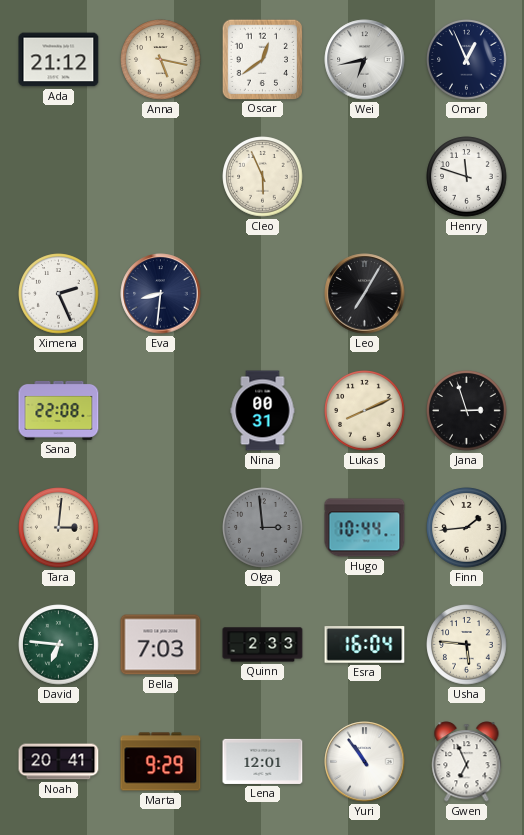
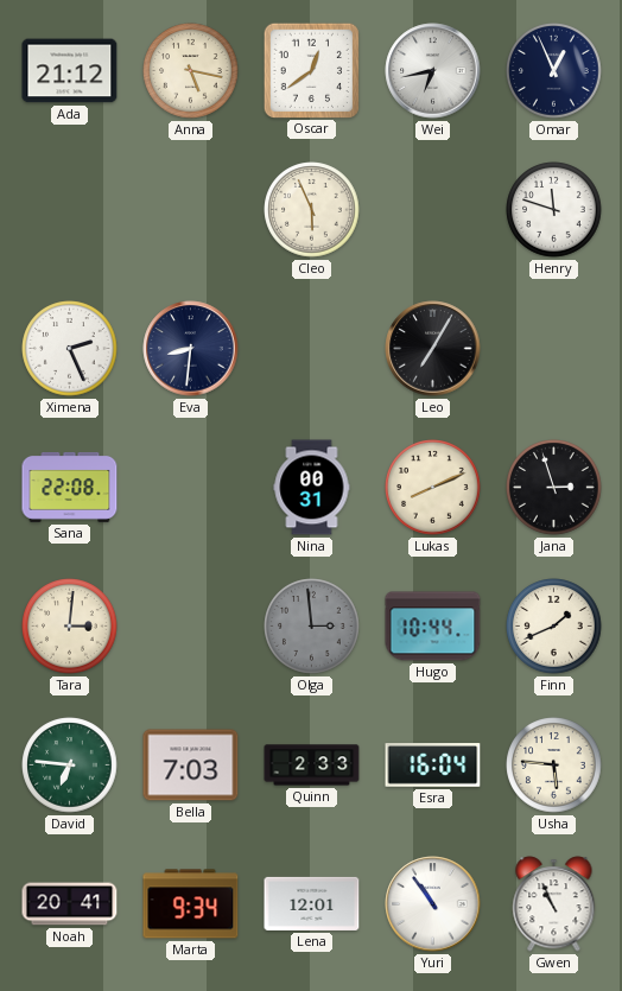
Finn: 1:44 -> 1:41
Marta: 9:29 -> 9:34
Gwen: 6:56 -> 10:56
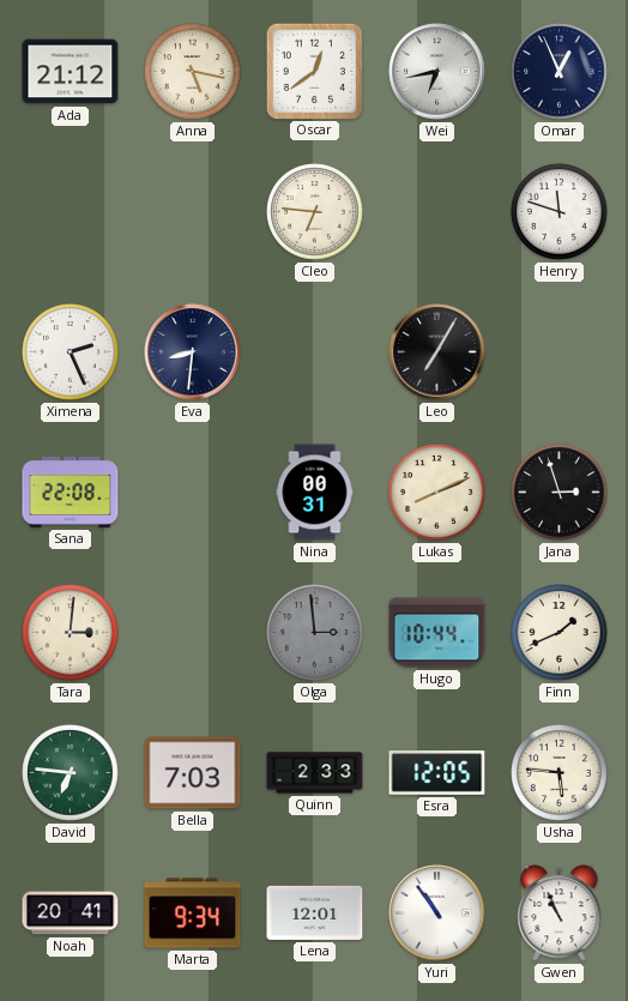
Cleo: 5:56 -> 6:46
Esra: 16:04 -> 12:05
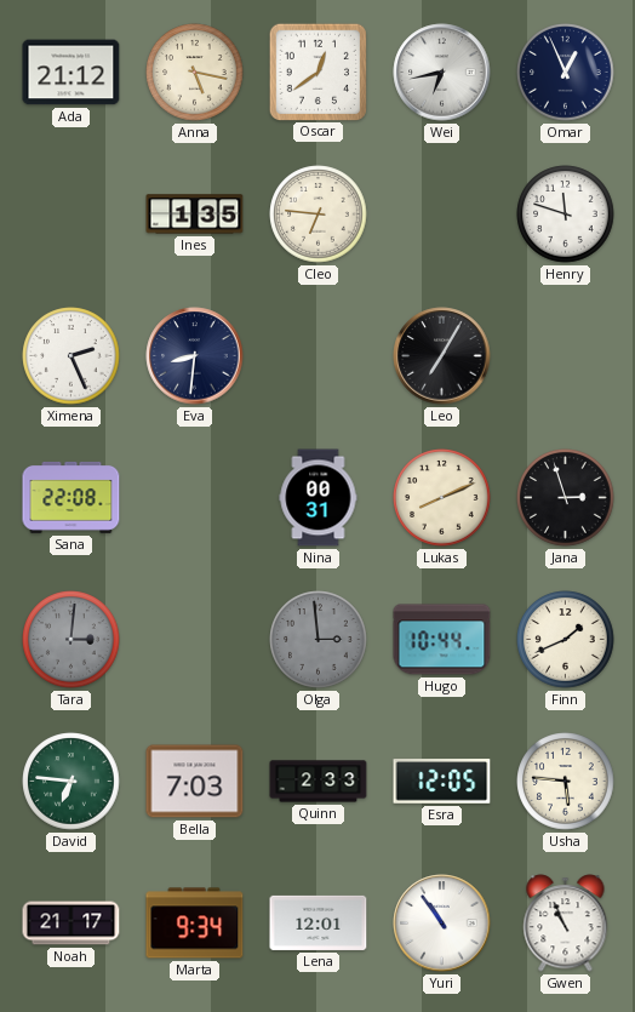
Ines: none -> 1:35
Tara dial: cream -> grey
Noah: 20:41 -> 21:17
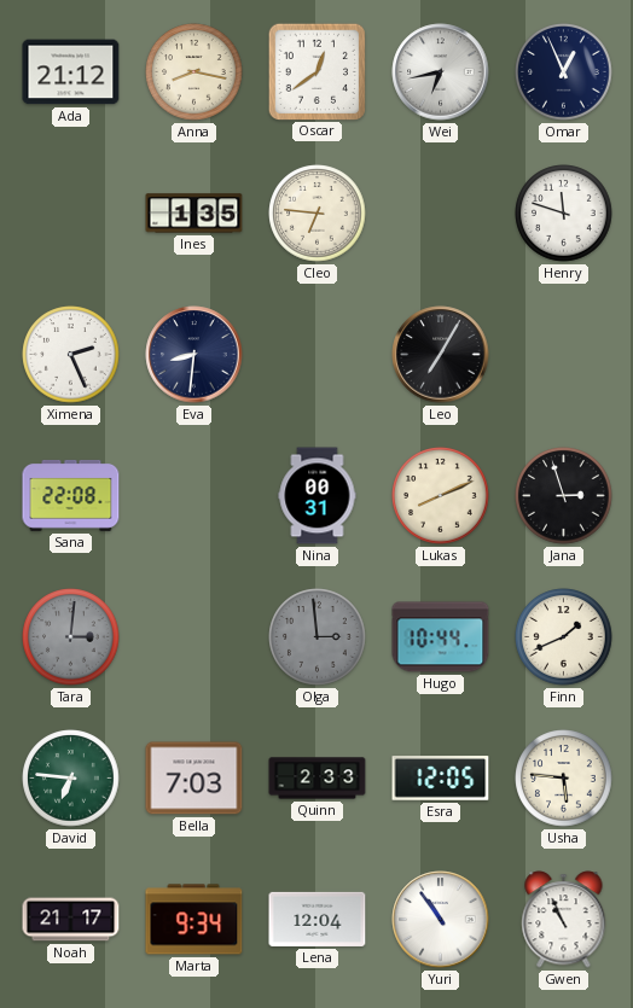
Anna: 5:17 -> 8:17
Lena: 12:01 -> 12:04
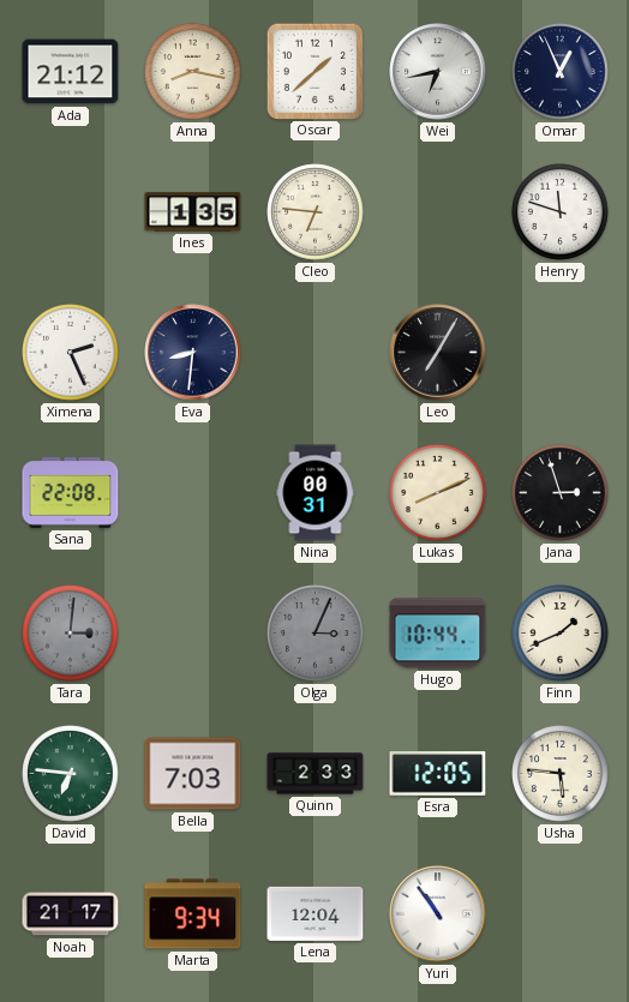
Oscar: 12:39 -> 1:38
Olga: 2:59 -> 3:04
Gwen: 10:56 -> none
